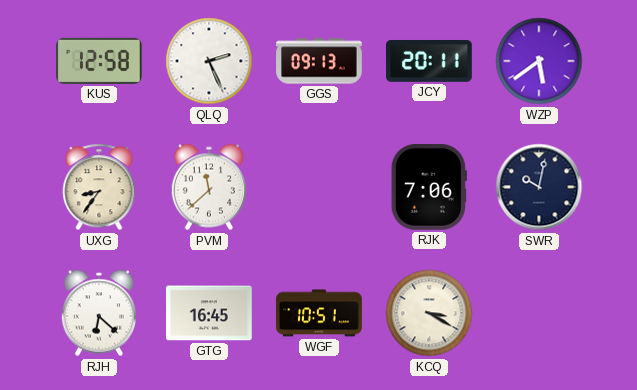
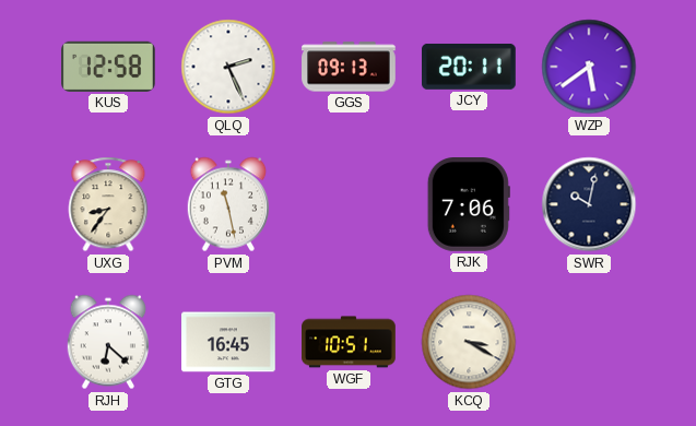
PVM: 11:38 -> 11:28
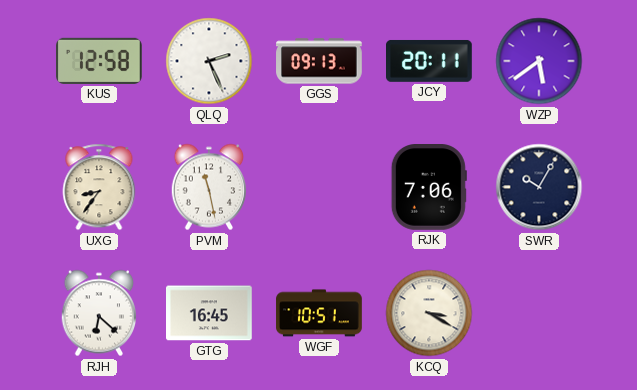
SWR: 10:02 -> 10:05
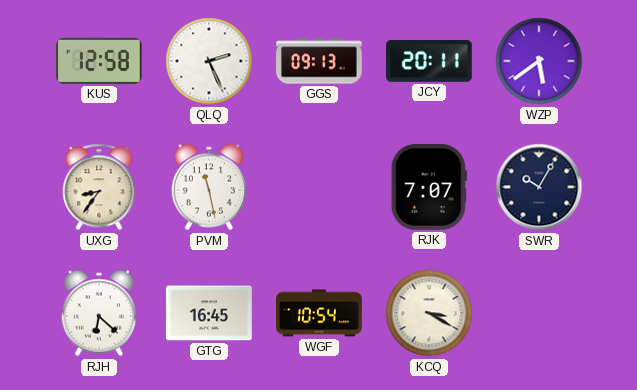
RJK: 7:06 -> 7:07
WGF: 10:51 -> 10:54
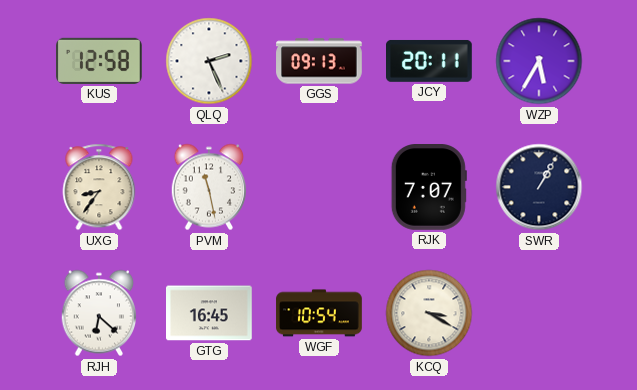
WZP: 5:39 -> 5:35
SWR: 10:05 -> 1:05
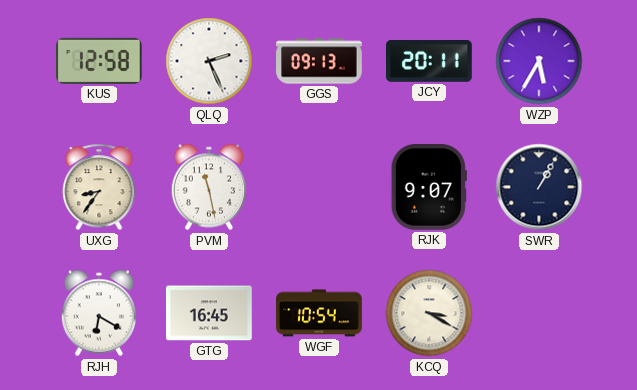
RJK: 7:07 -> 9:07
RJH: 6:22 -> 6:20
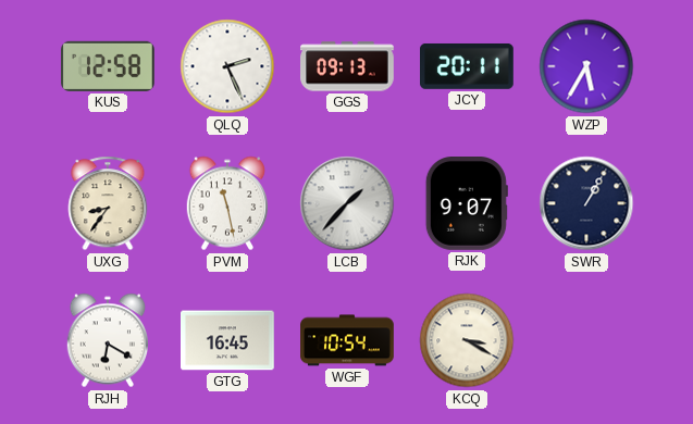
LCB: none -> 1:37
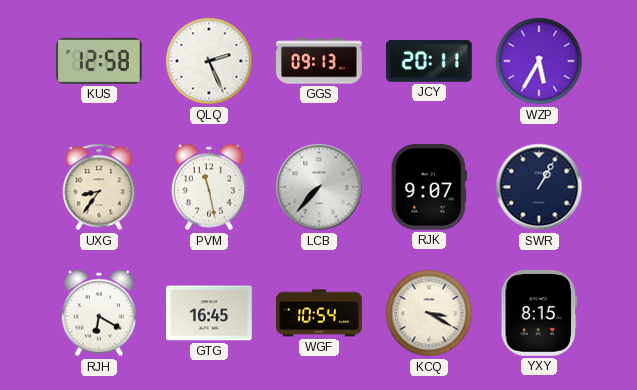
LCB: 1:37 -> 7:37
YXY: none -> 8:15
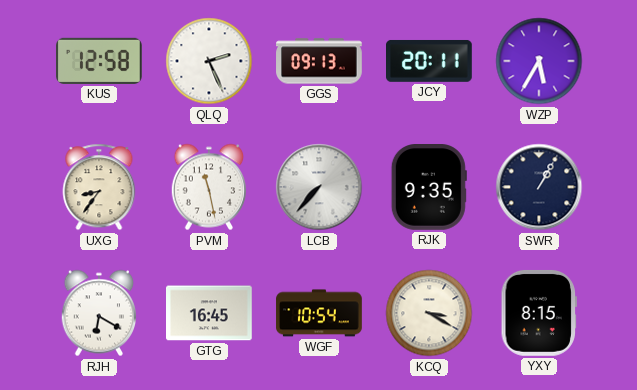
RJK: 9:07 -> 9:35
